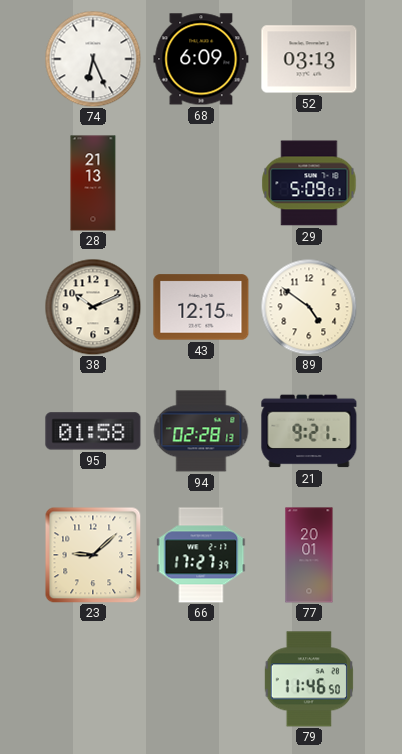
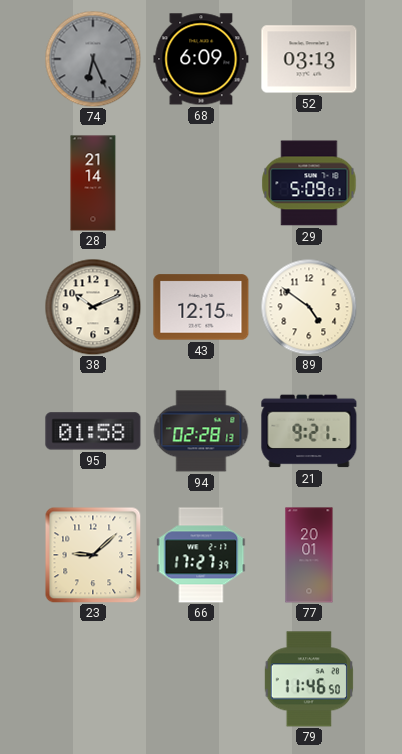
74 dial: white -> grey
28: 21:13 -> 21:14
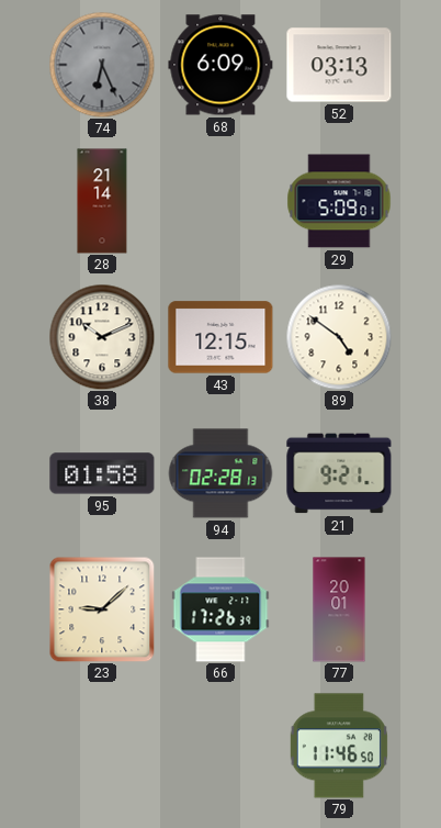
66: 17:27 -> 17:26
